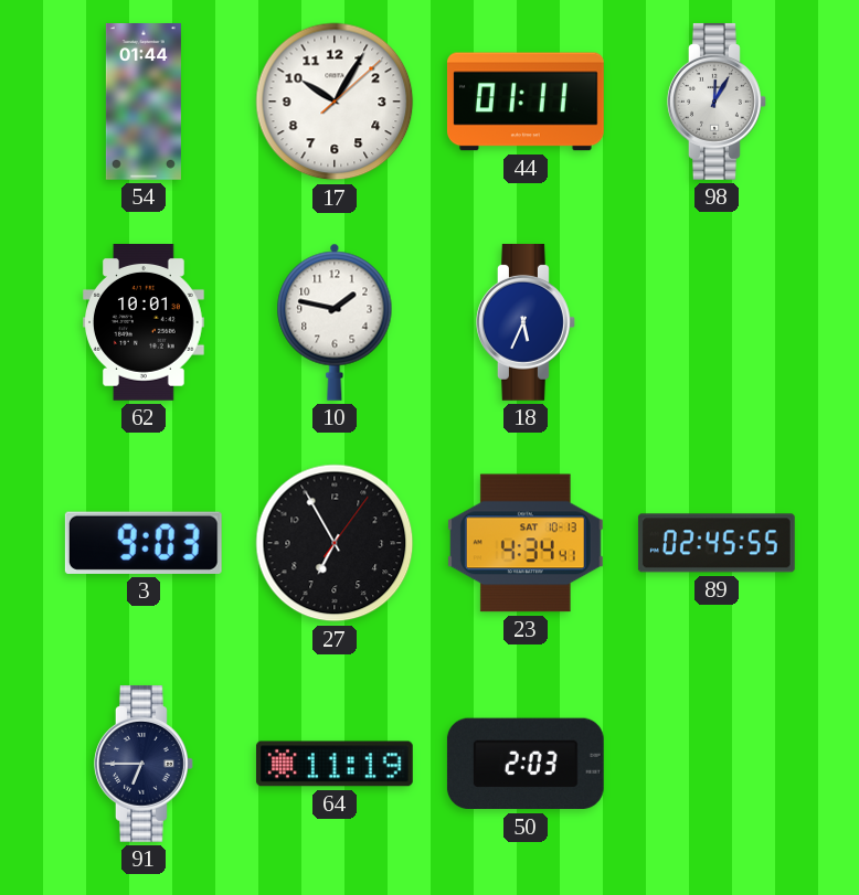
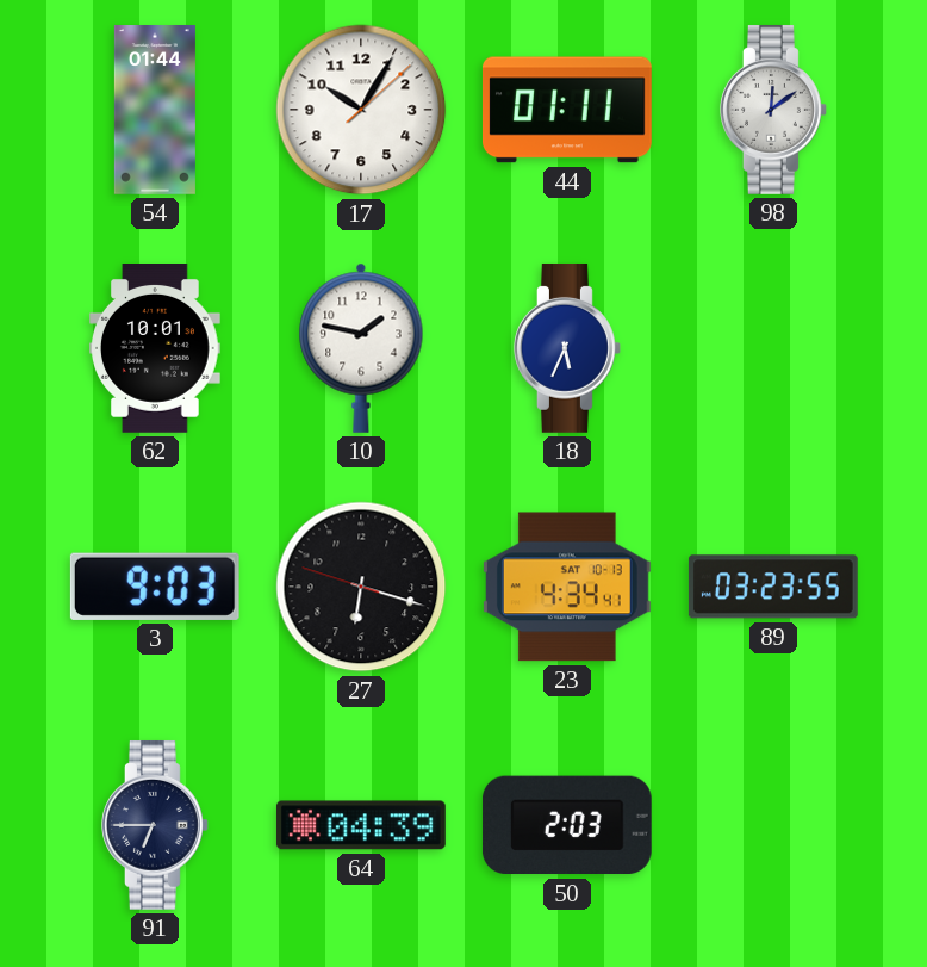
98: 12:05 -> 12:09
27: 6:55 -> 6:17
89: 02:45 -> 03:23
64: 11:19 -> 04:39
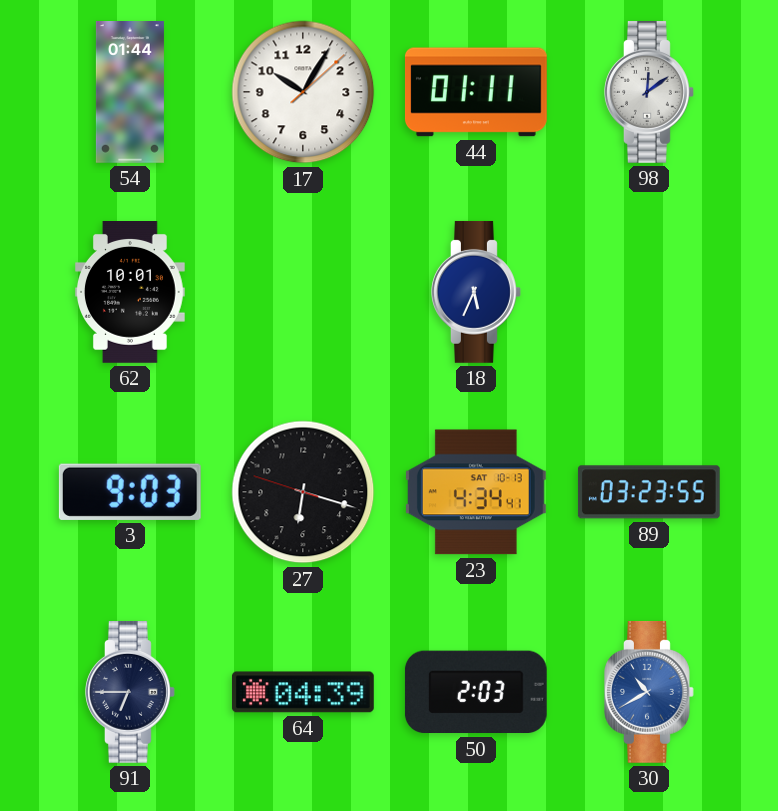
10: 1:47 -> none
30: none -> 10:40
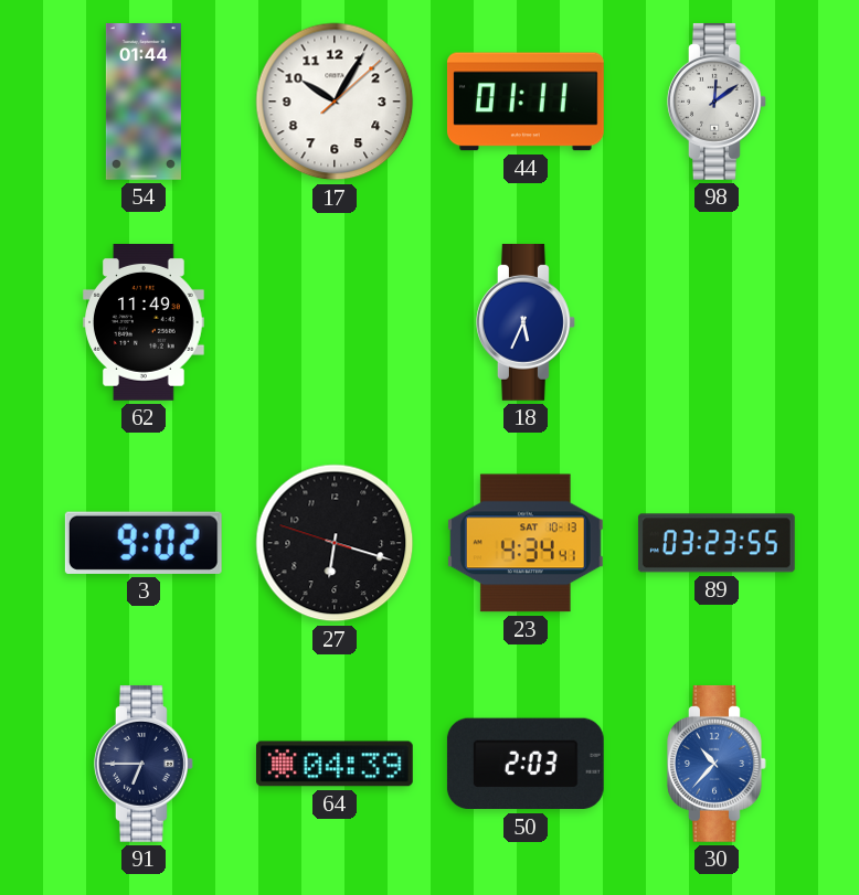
62: 10:01 -> 11:49
3: 9:03 -> 9:02
30: 10:40 -> 10:37
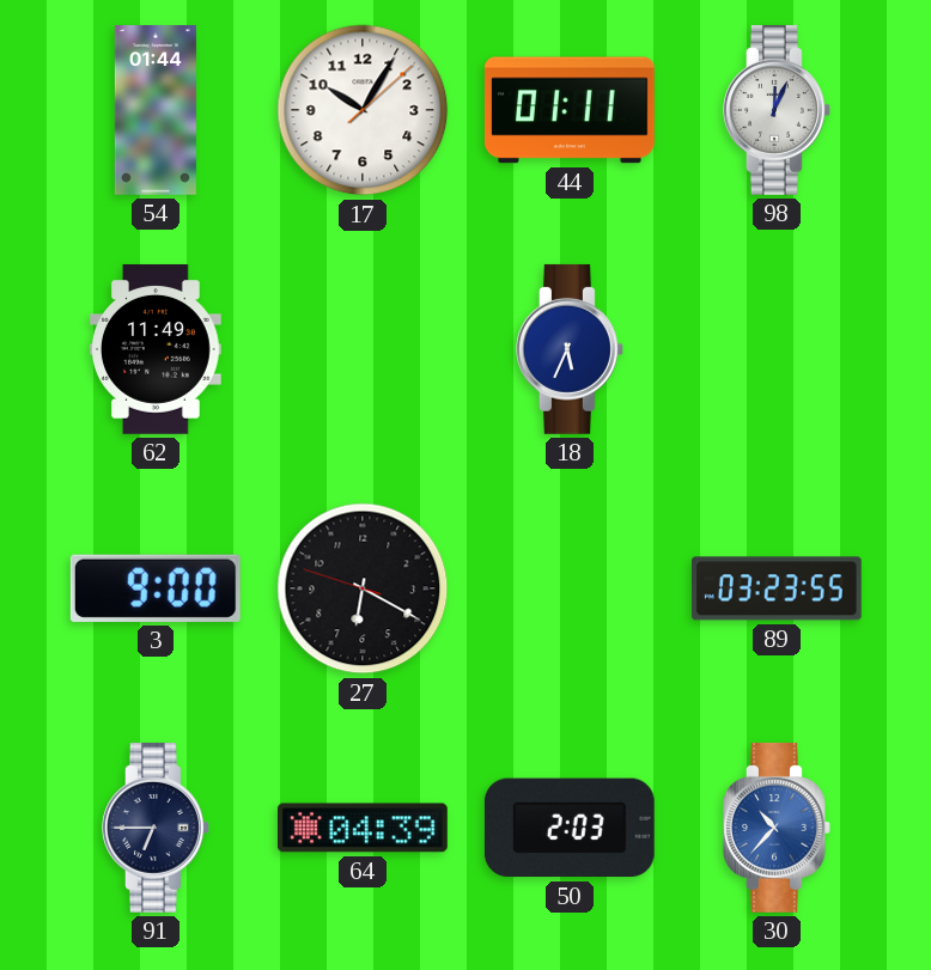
98: 12:09 -> 12:04
3: 9:02 -> 9:00
27: 6:17 -> 6:19
23: 4:34 -> none
